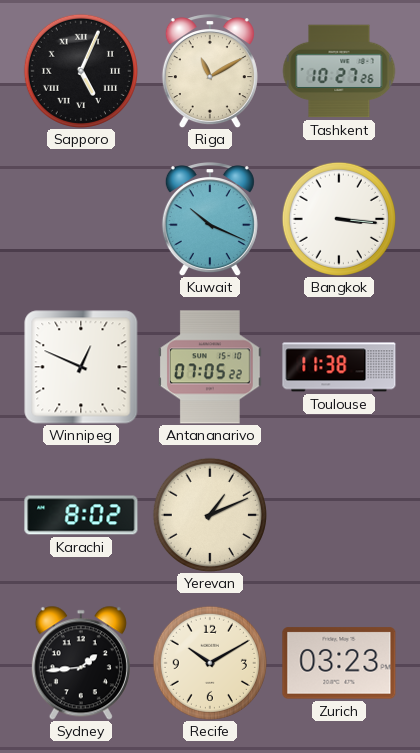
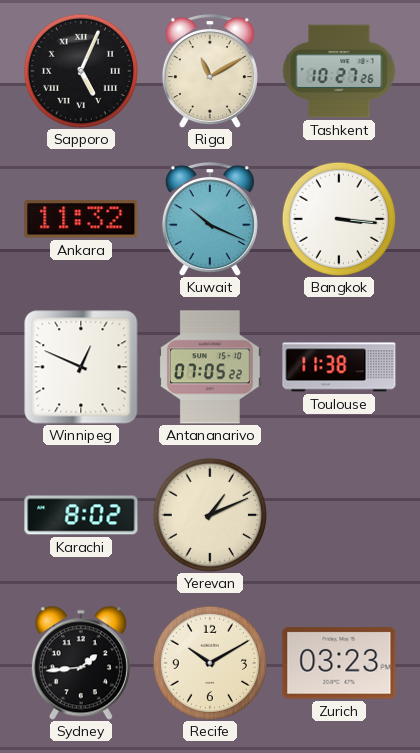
Ankara: none -> 11:32
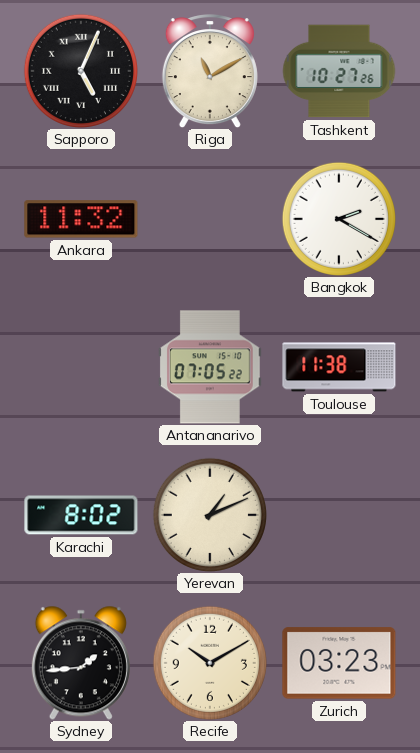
Kuwait: 10:19 -> none
Bangkok: 3:16 -> 2:20
Winnipeg: 12:49 -> none
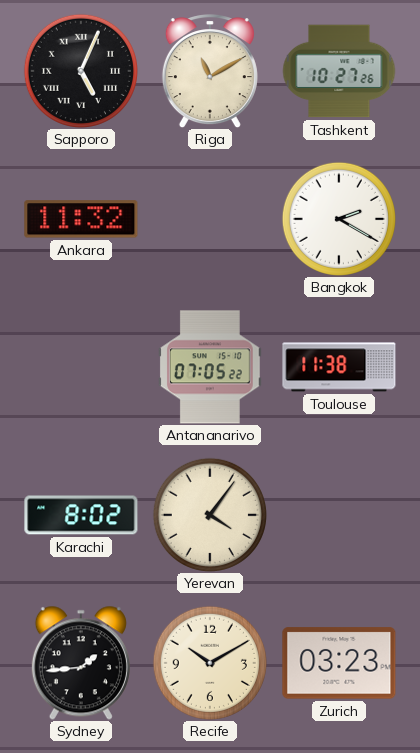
Yerevan: 1:11 -> 4:06
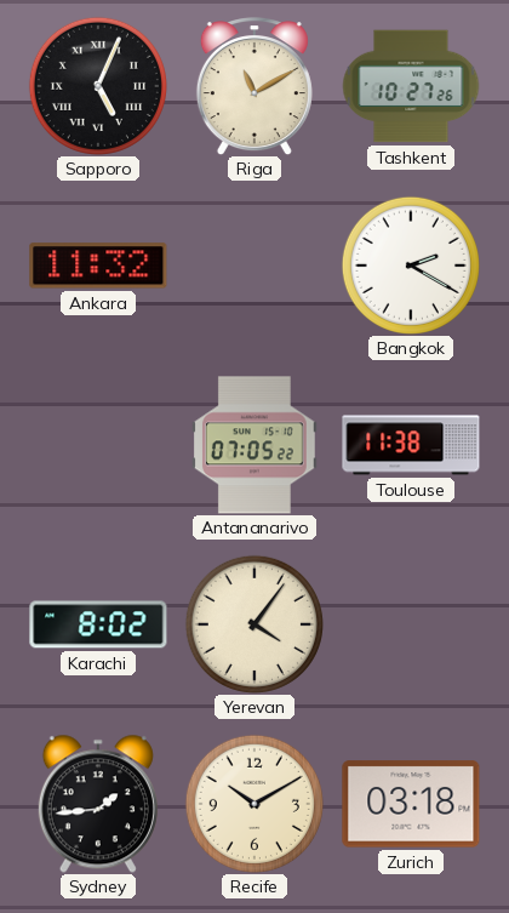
Zurich: 03:23 -> 03:18
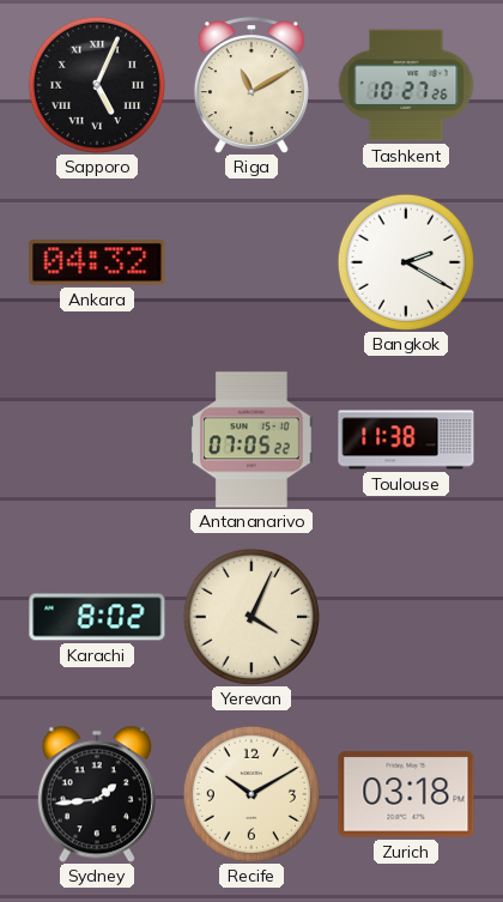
Ankara: 11:32 -> 04:32
Yerevan: 4:06 -> 4:04
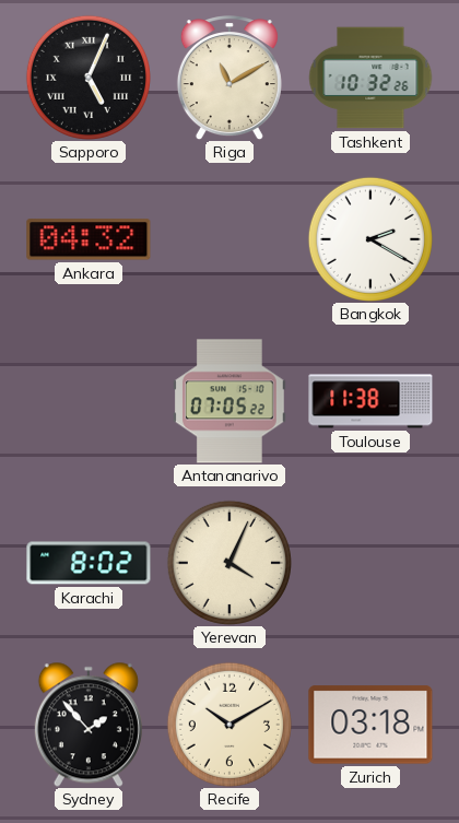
Tashkent: 10:27 -> 10:32
Sydney: 1:44 -> 1:53
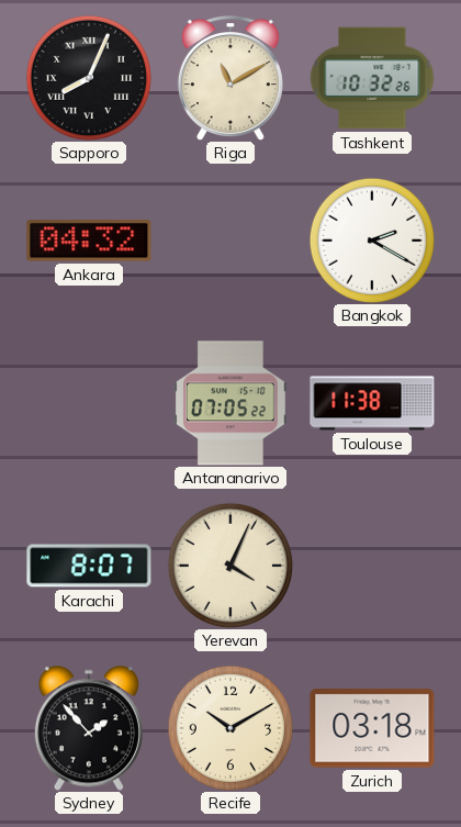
Sapporo: 5:04 -> 8:04
Karachi: 8:02 -> 8:07
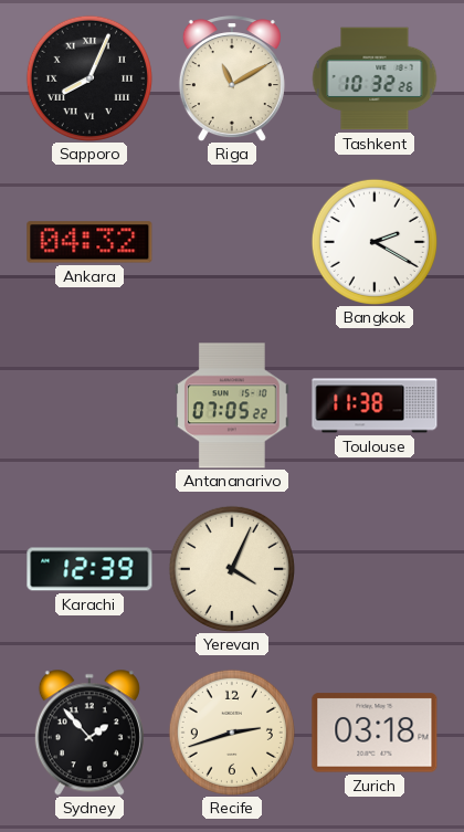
Karachi: 8:07 -> 12:39
Recife: 10:10 -> 2:42
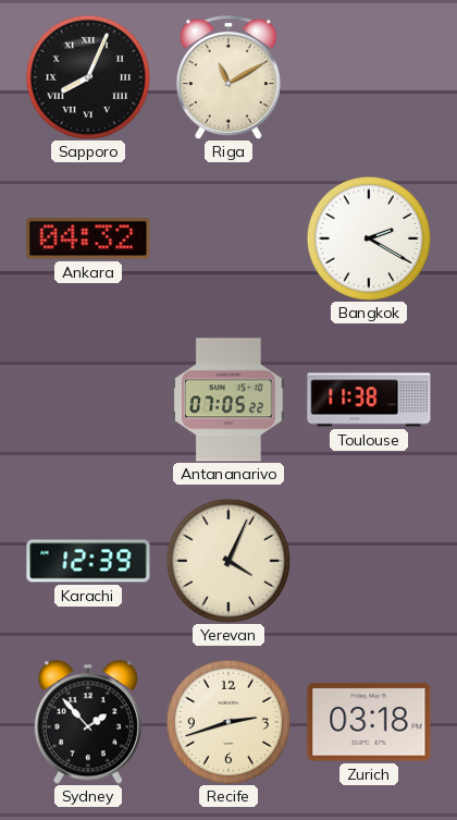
Tashkent: 10:32 -> none
